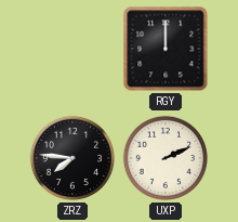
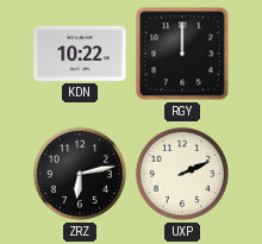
KDN: none -> 10:22
ZRZ: 7:46 -> 6:13
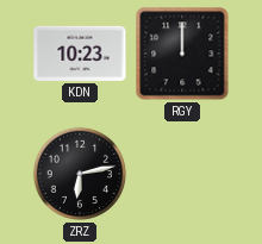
KDN: 10:22 -> 10:23
UXP: 2:11 -> none
